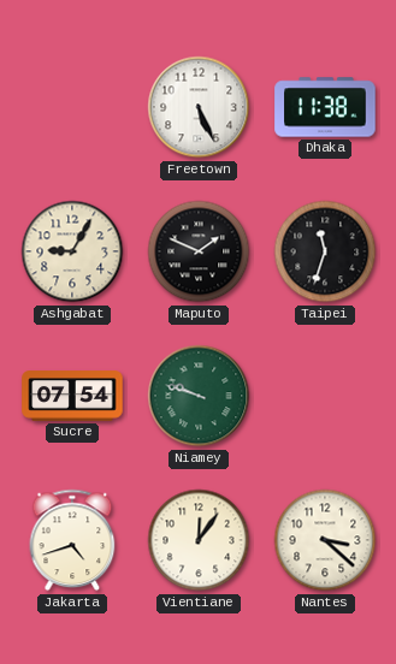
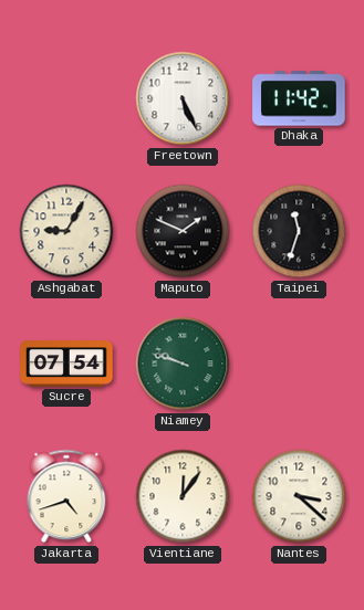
Dhaka: 11:38 -> 11:42
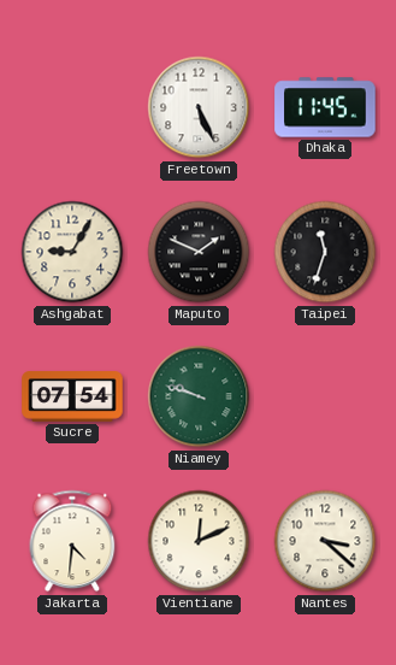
Dhaka: 11:42 -> 11:45
Jakarta: 4:42 -> 4:31
Vientiane: 12:06 -> 12:11
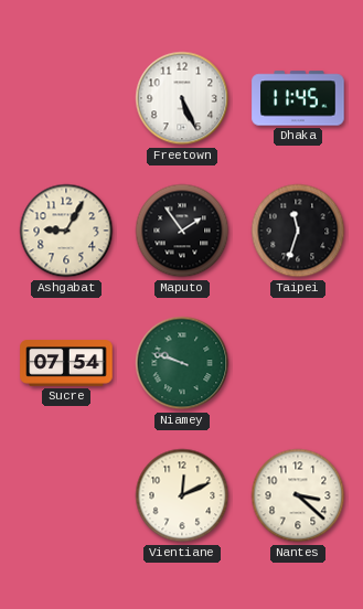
Maputo: 1:49 -> 1:54
Jakarta: 4:31 -> none
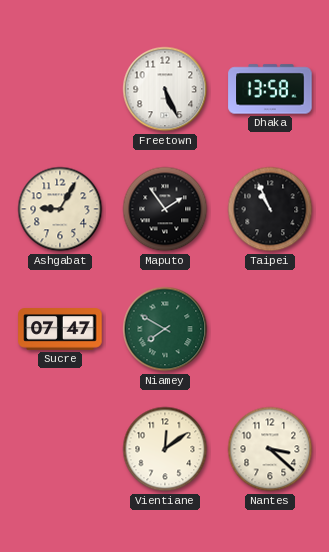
Dhaka: 11:45 -> 13:58
Taipei: 11:33 -> 10:56
Sucre: 07:54 -> 07:47
Niamey: 9:48 -> 7:50
Vientiane: 12:11 -> 12:09
